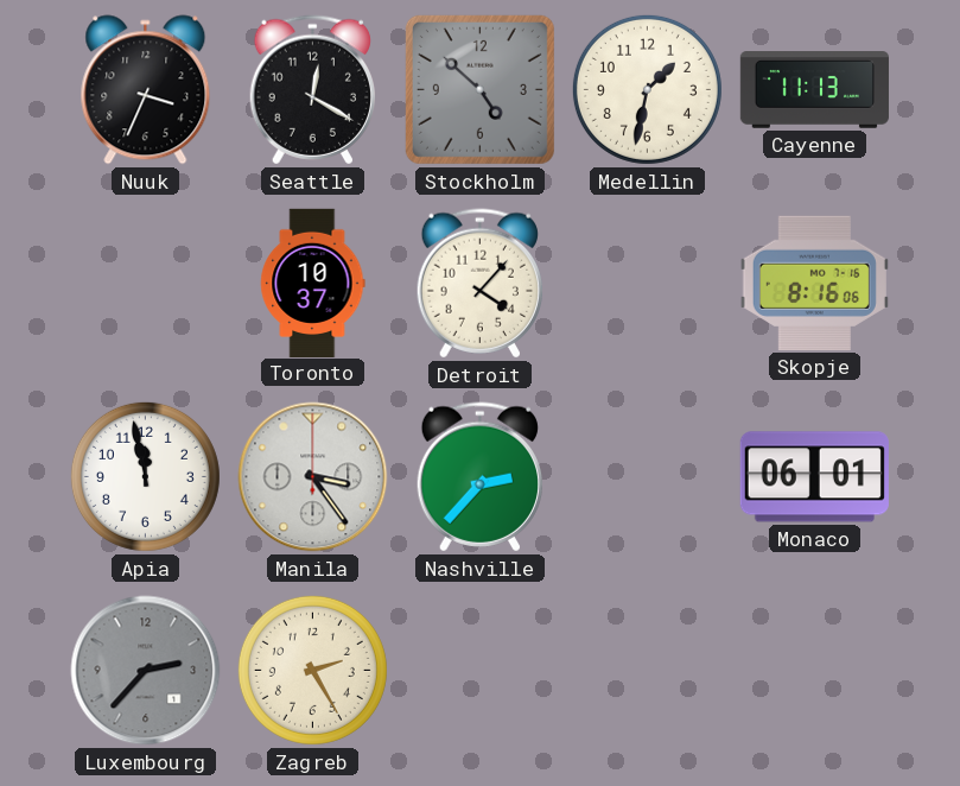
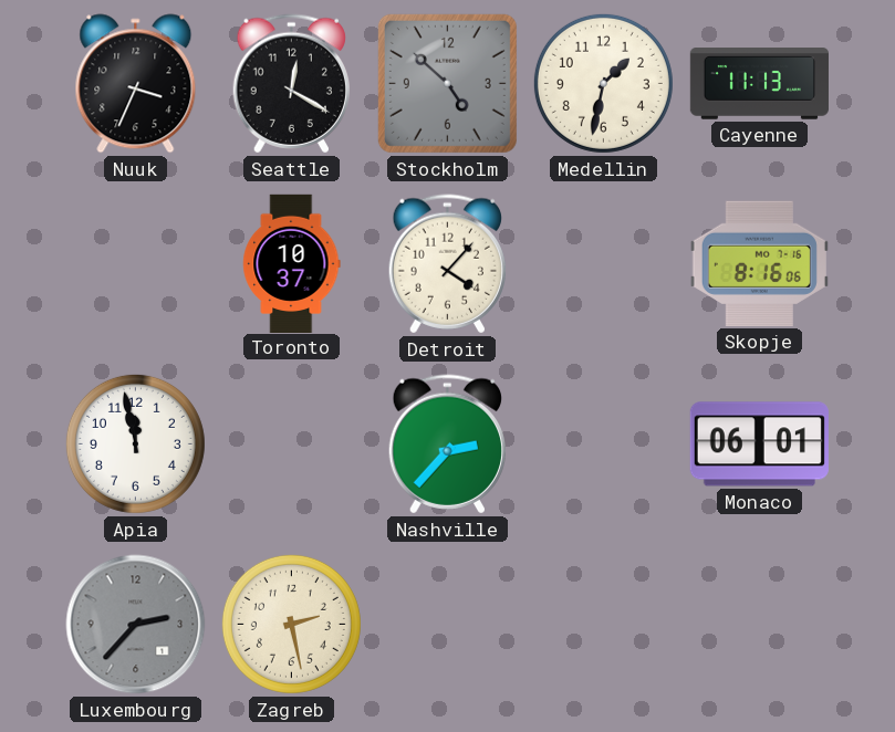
Manila: 3:24 -> none
Zagreb: 2:25 -> 2:28
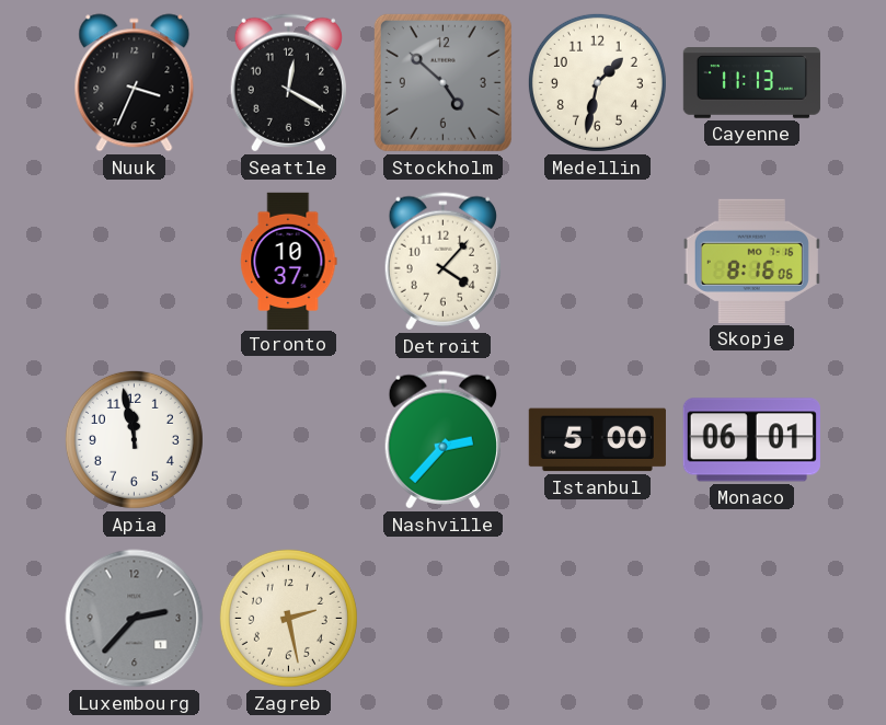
Istanbul: none -> 5:00
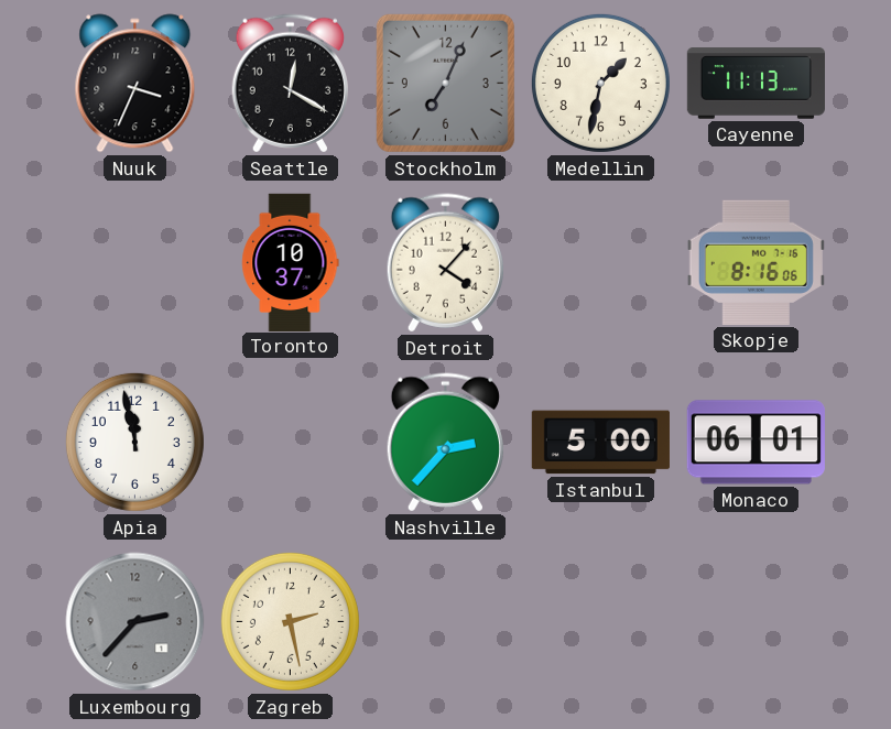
Stockholm: 4:52 -> 7:04
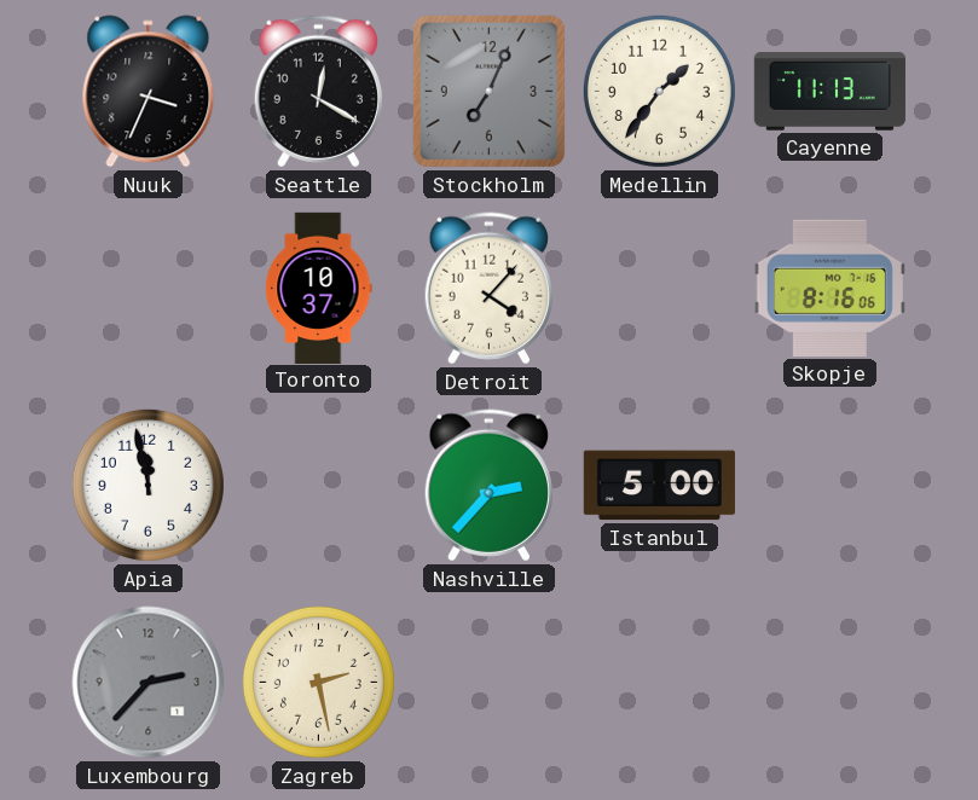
Medellin: 1:32 -> 1:36
Monaco: 06:01 -> none
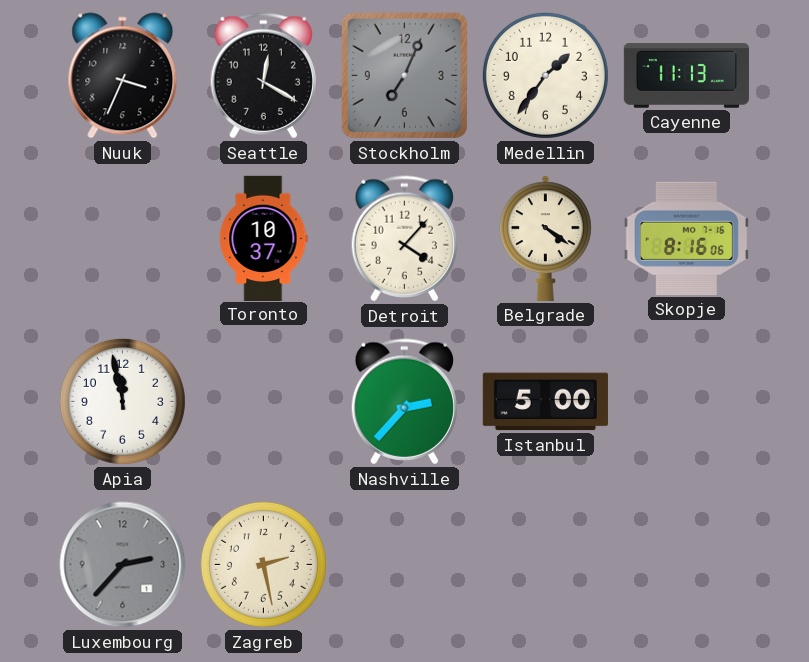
Belgrade: none -> 4:21
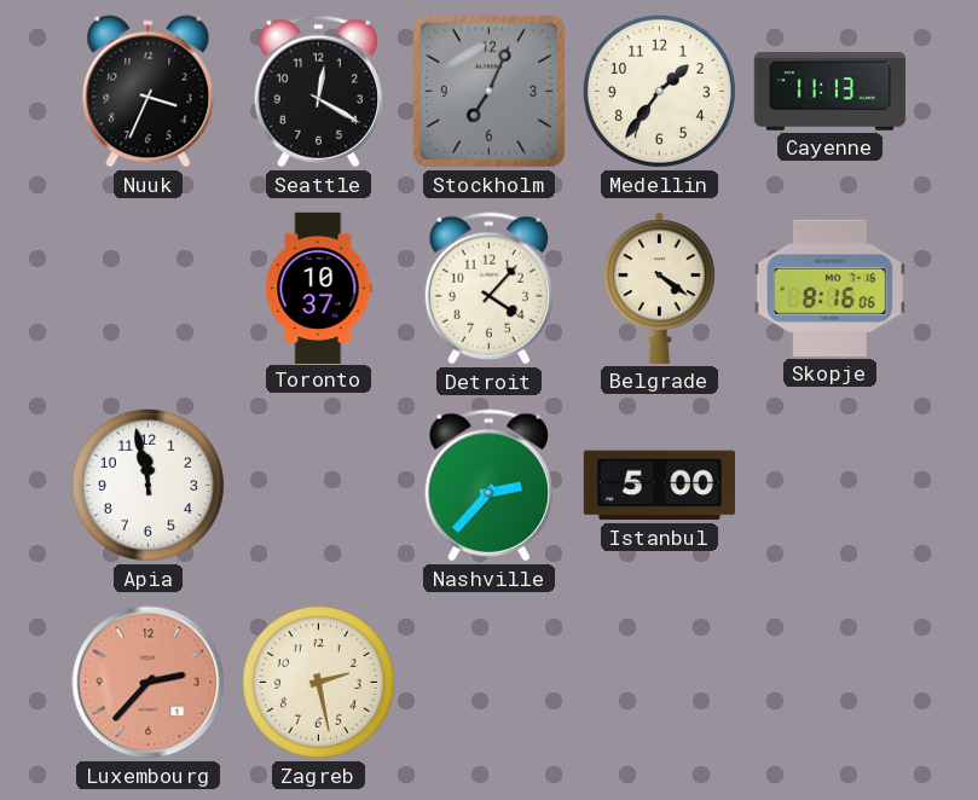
Luxembourg dial: grey -> salmon
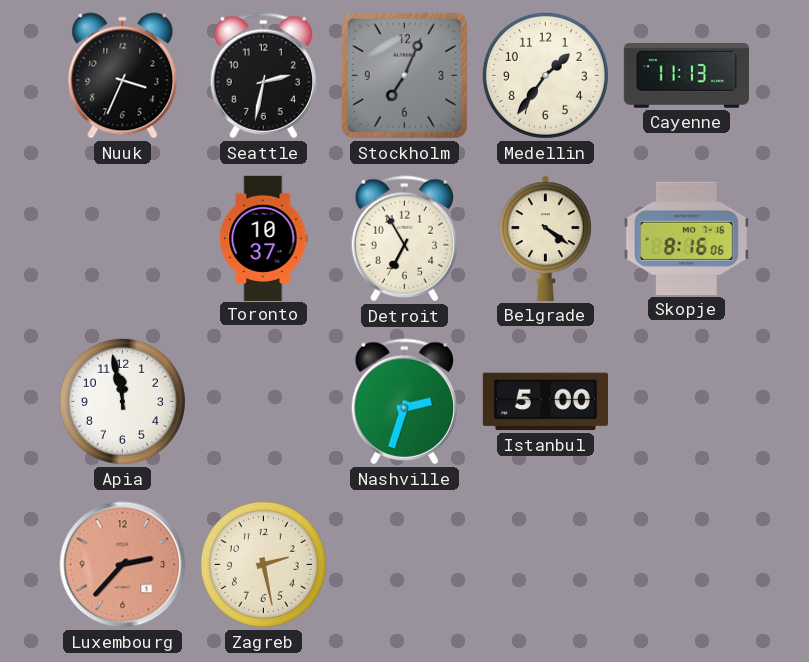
Seattle: 12:20 -> 2:32
Detroit: 4:07 -> 6:55
Nashville: 2:37 -> 2:33
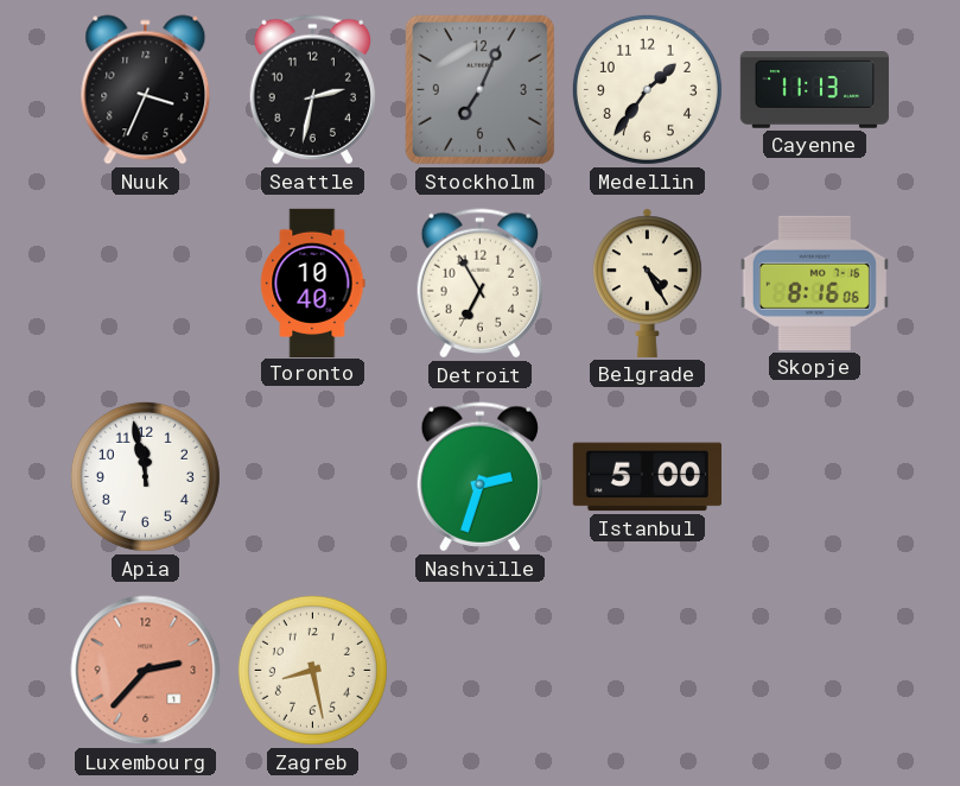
Toronto: 10:37 -> 10:40
Belgrade: 4:21 -> 4:25
Zagreb: 2:28 -> 8:28
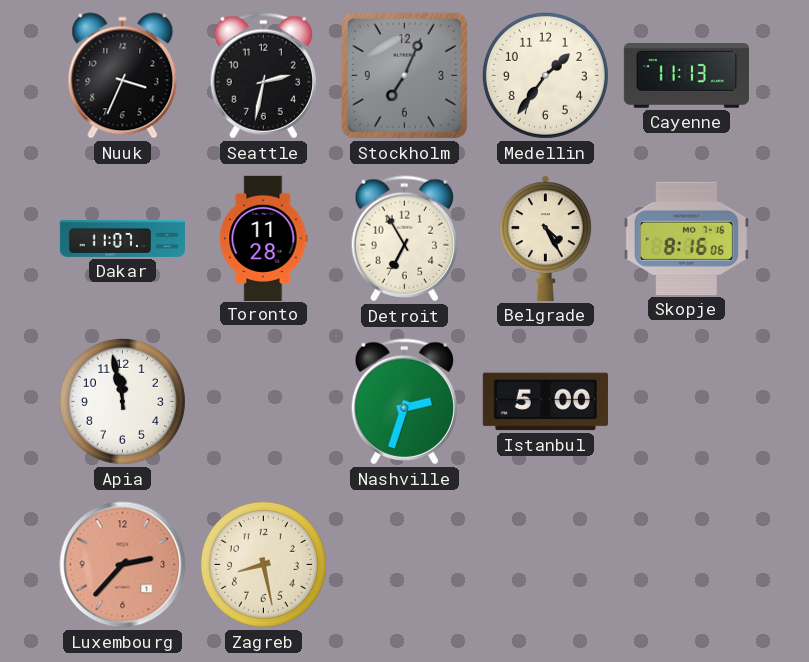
Dakar: none -> 11:07
Toronto: 10:40 -> 11:28
